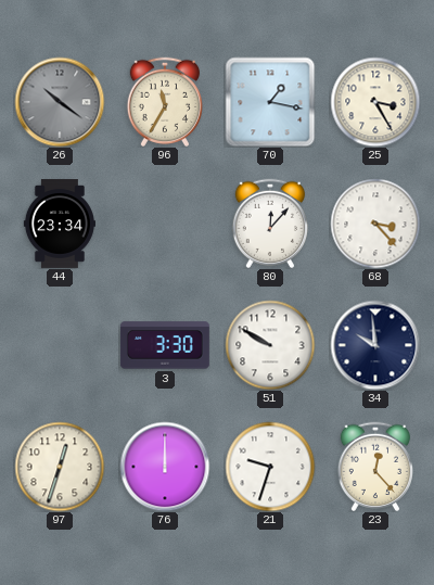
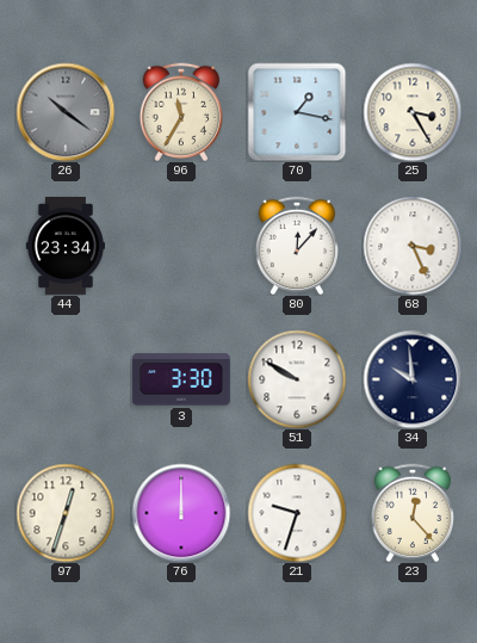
68: 3:23 -> 3:26
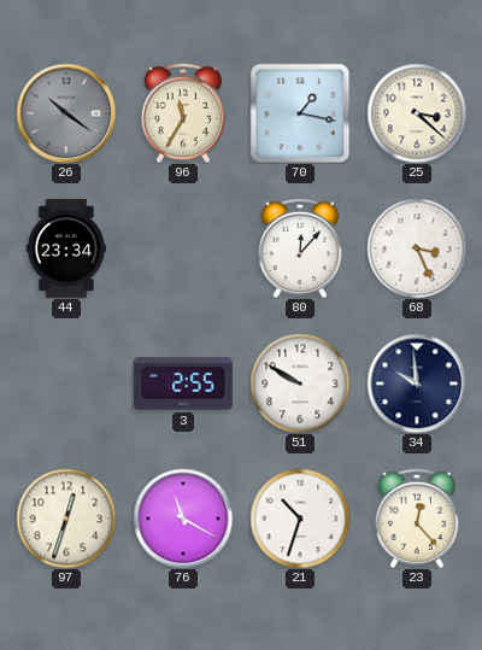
25: 3:25 -> 3:22
3: 3:30 -> 2:55
76: 12:00 -> 11:20
21: 9:33 -> 10:33
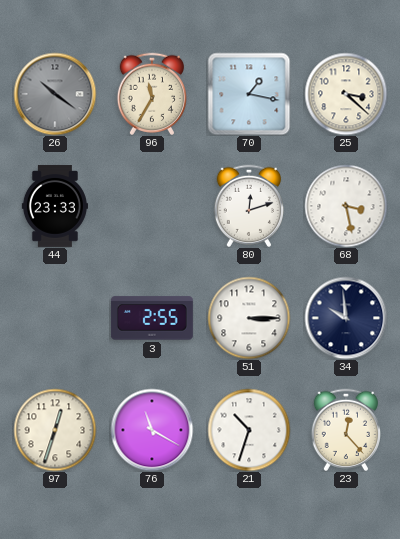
44: 23:34 -> 23:33
80: 12:07 -> 12:12
68: 3:26 -> 3:28
51: 9:50 -> 3:15
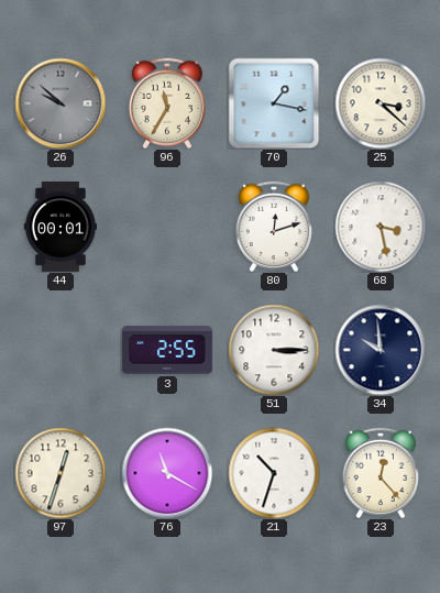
26: 10:21 -> 9:52
44: 23:33 -> 00:01
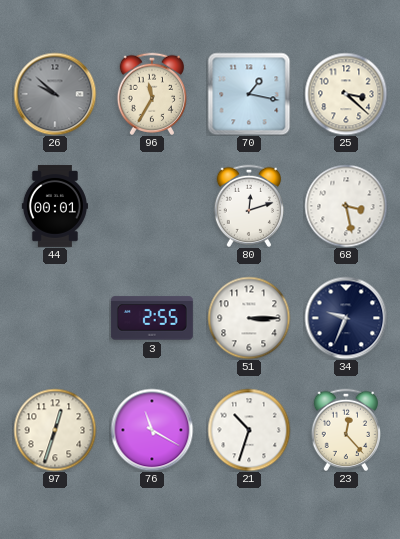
34: 9:59 -> 9:34
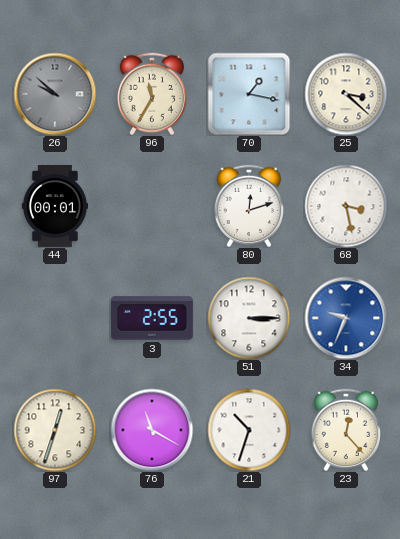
34 dial: navy -> blue
